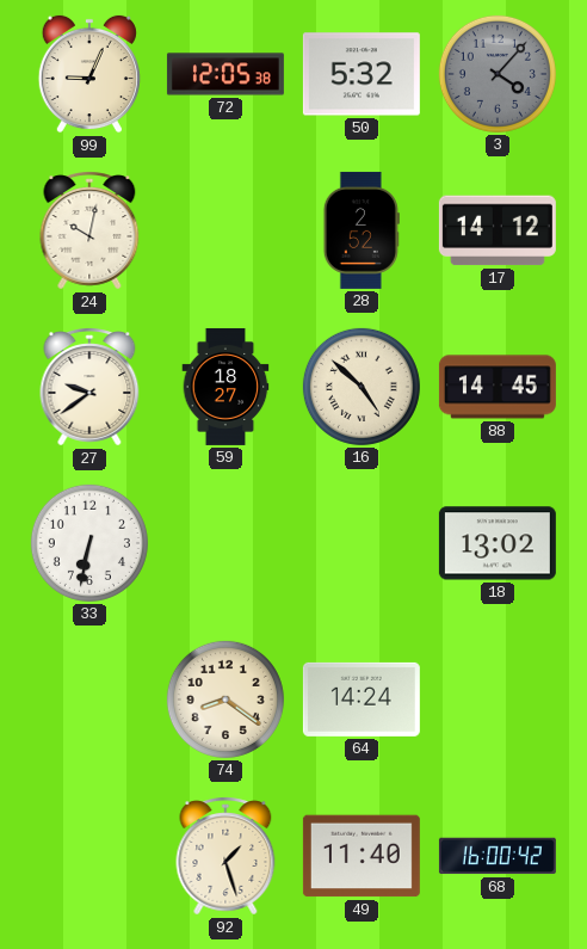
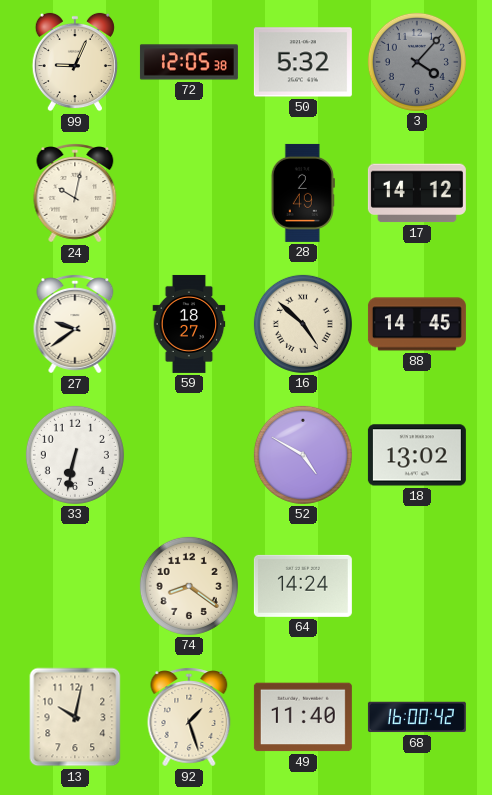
28: 2:52 -> 2:49
52: none -> 4:50
13: none -> 10:02
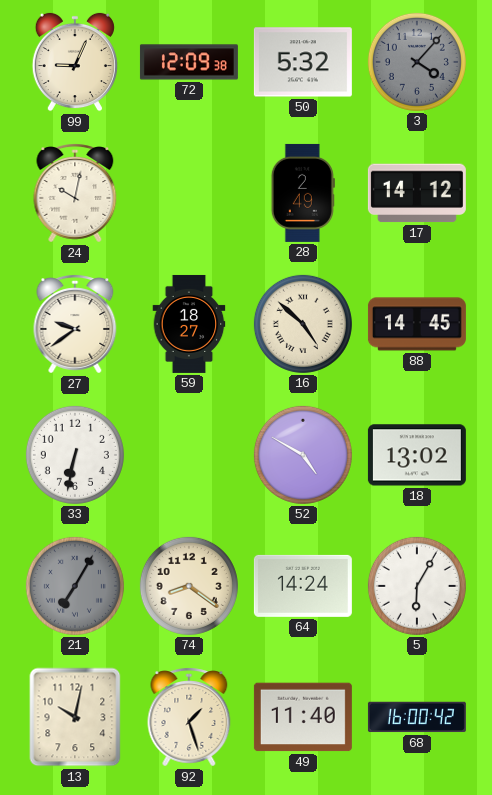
72: 12:05 -> 12:09
21: none -> 7:05
5: none -> 6:05
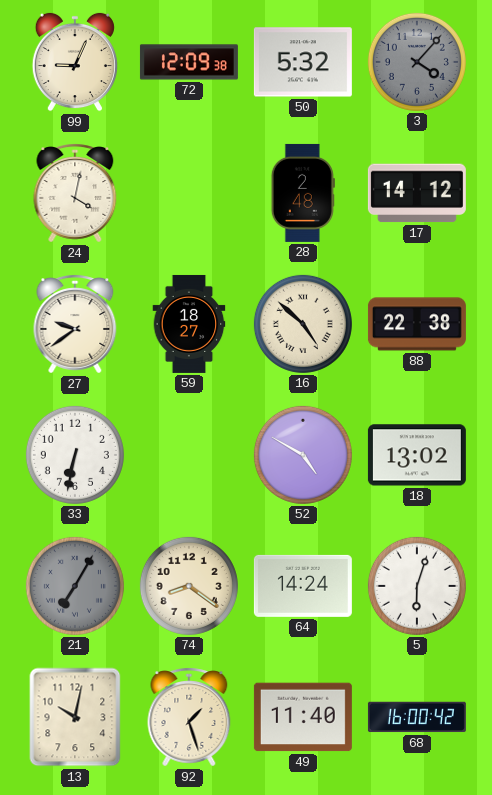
24: 10:02 -> 4:02
28: 2:49 -> 2:48
88: 14:45 -> 22:38
5: 6:05 -> 6:03
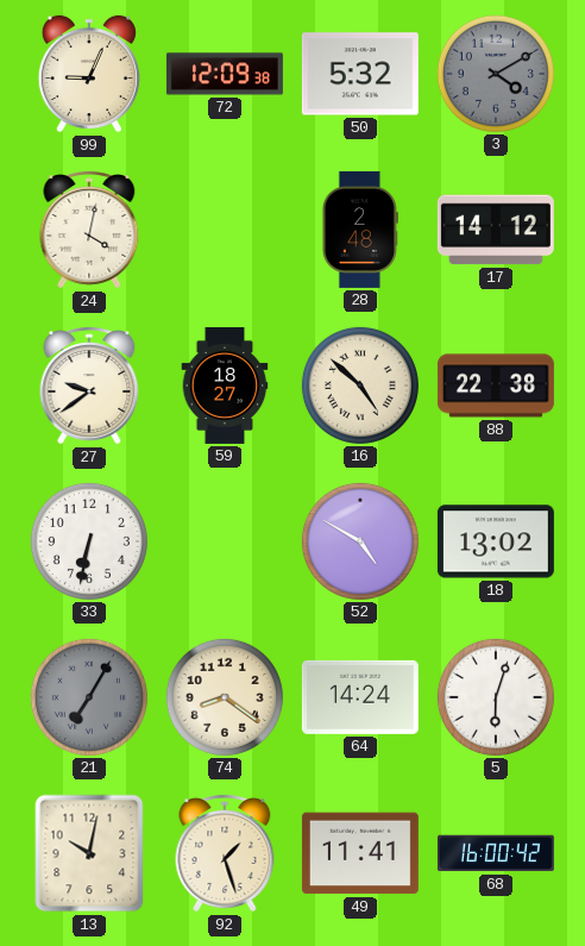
3: 4:07 -> 4:10
49: 11:40 -> 11:41
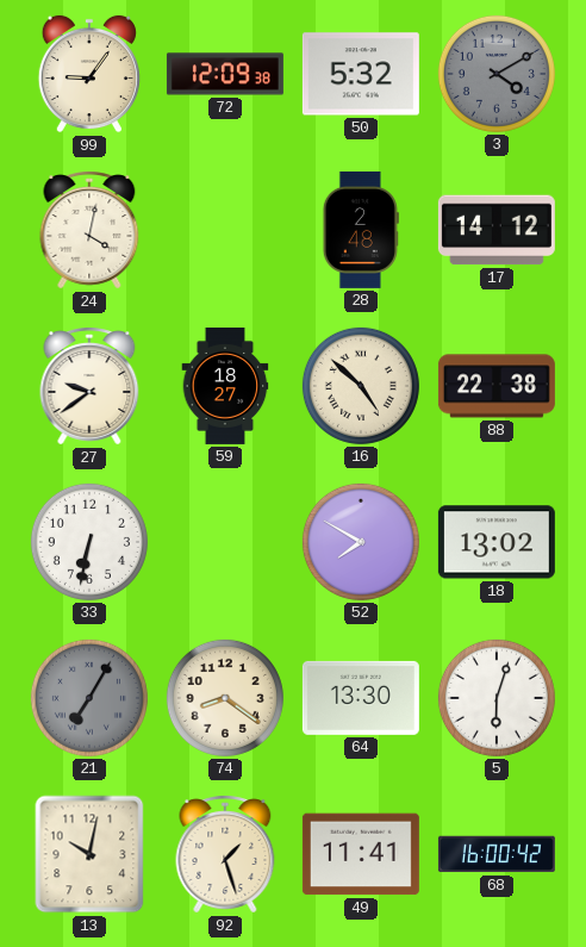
99: 9:04 -> 9:06
52: 4:50 -> 7:50
64: 14:24 -> 13:30
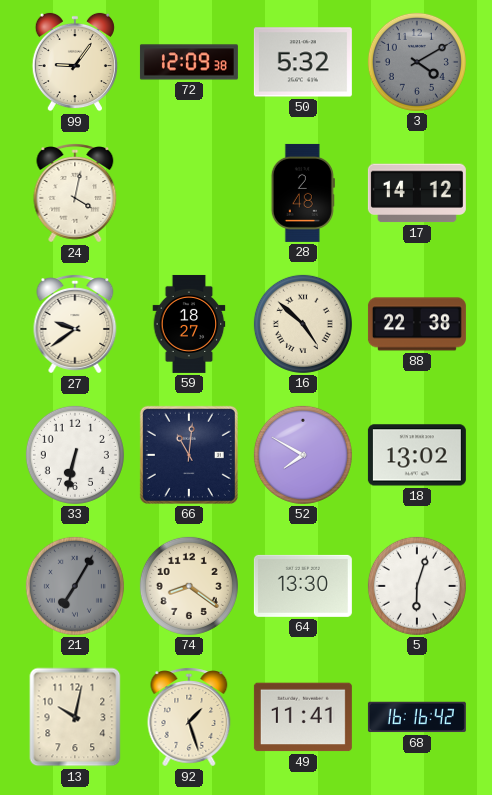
66: none -> 11:01
68: 16:00 -> 16:16
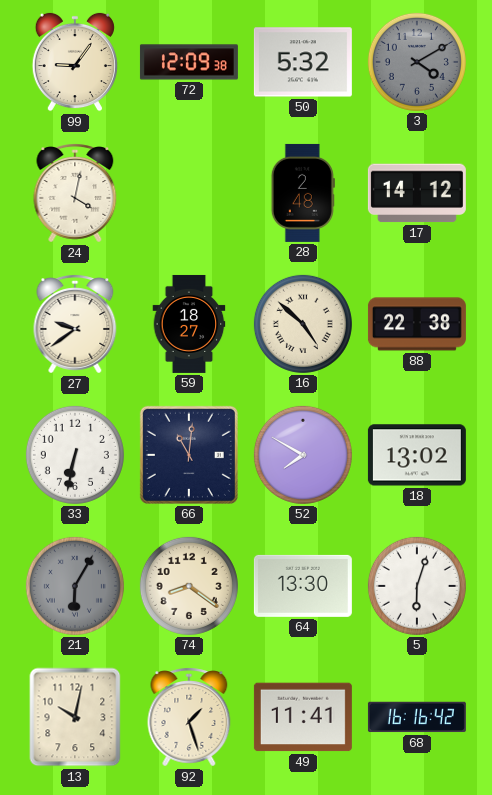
21: 7:05 -> 6:05
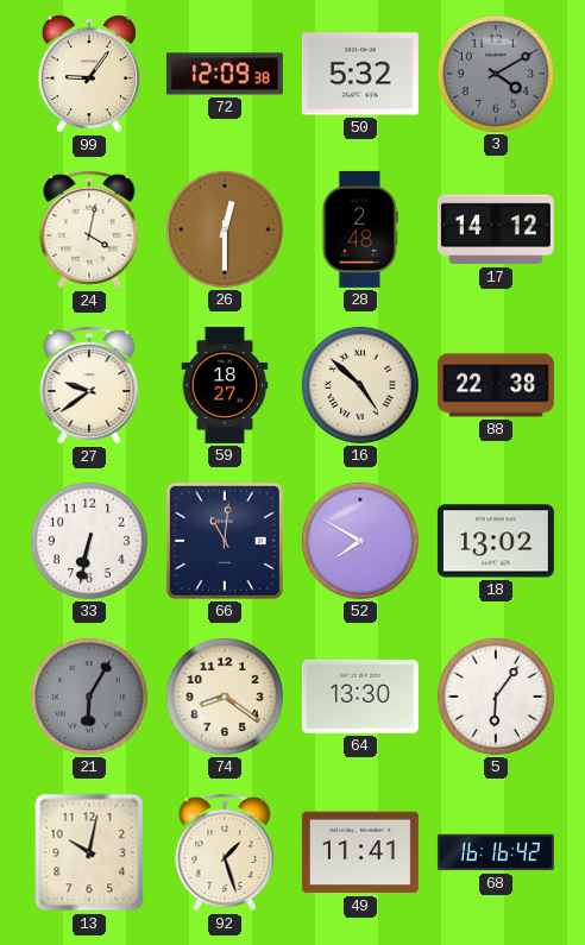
26: none -> 12:30
5: 6:03 -> 6:06
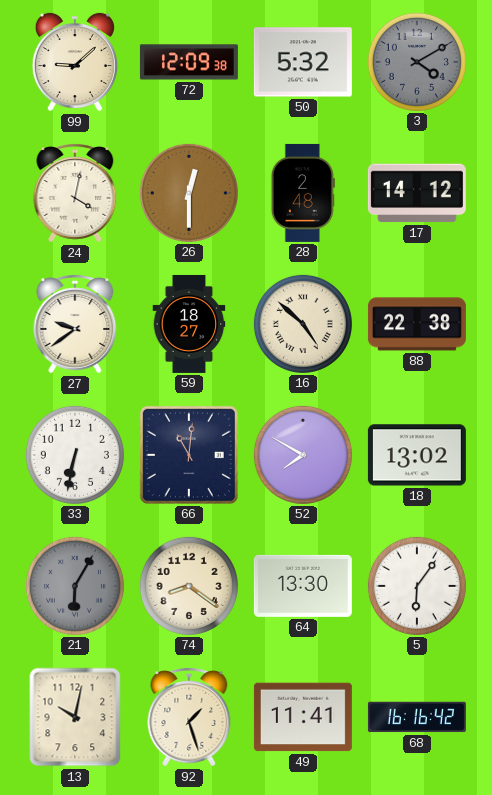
99: 9:06 -> 9:08
